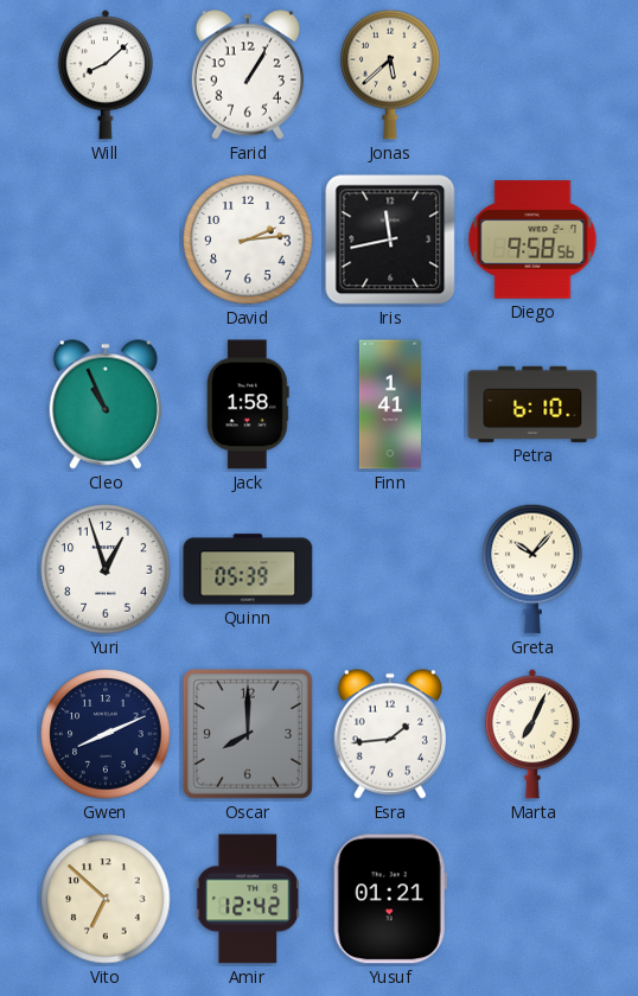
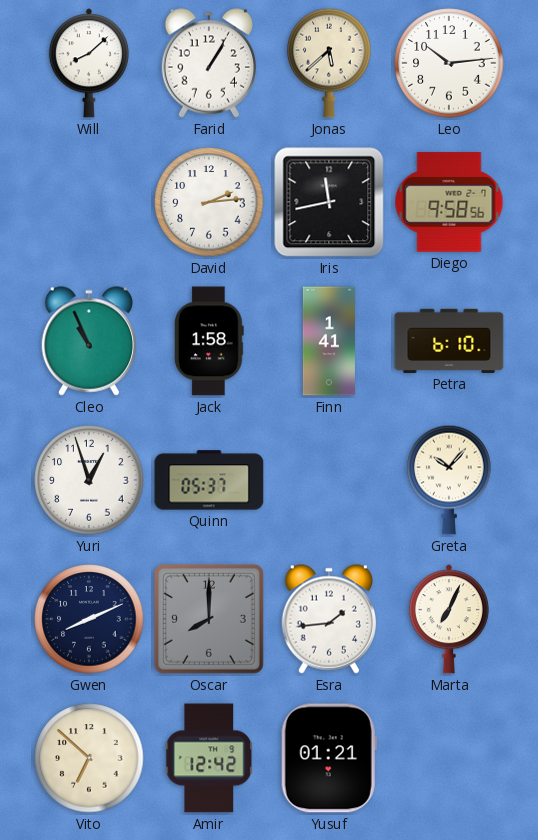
Leo: none -> 10:14
Quinn: 05:39 -> 05:37
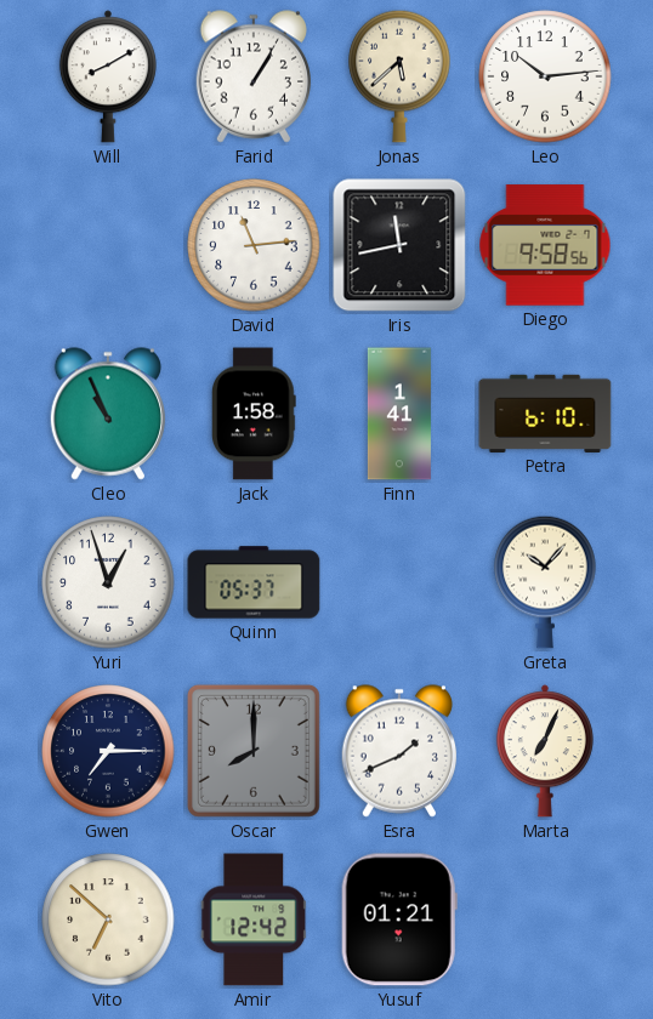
Will: 8:08 -> 8:10
David: 2:14 -> 11:14
Gwen: 8:11 -> 7:15
Esra: 1:44 -> 1:41
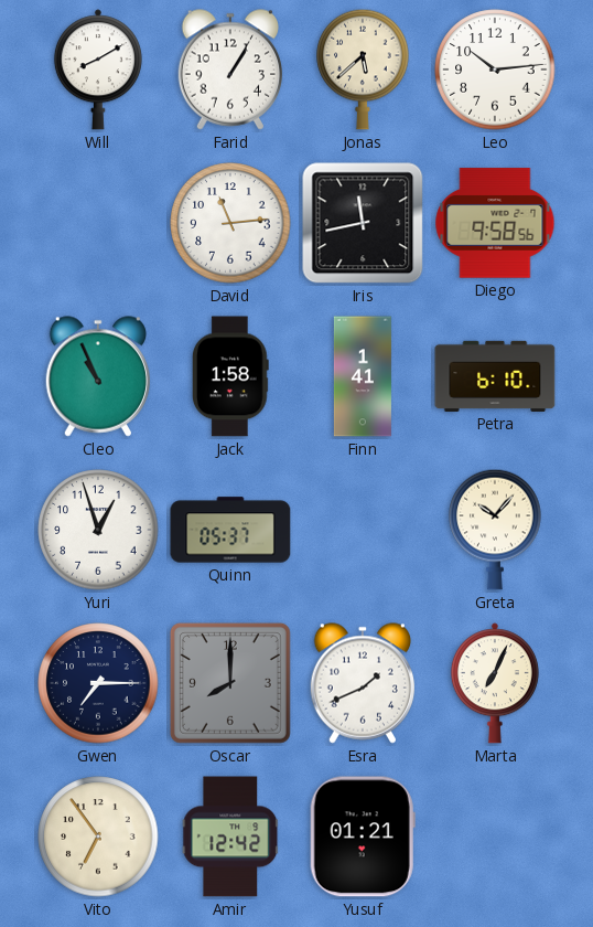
Vito: 6:52 -> 6:54
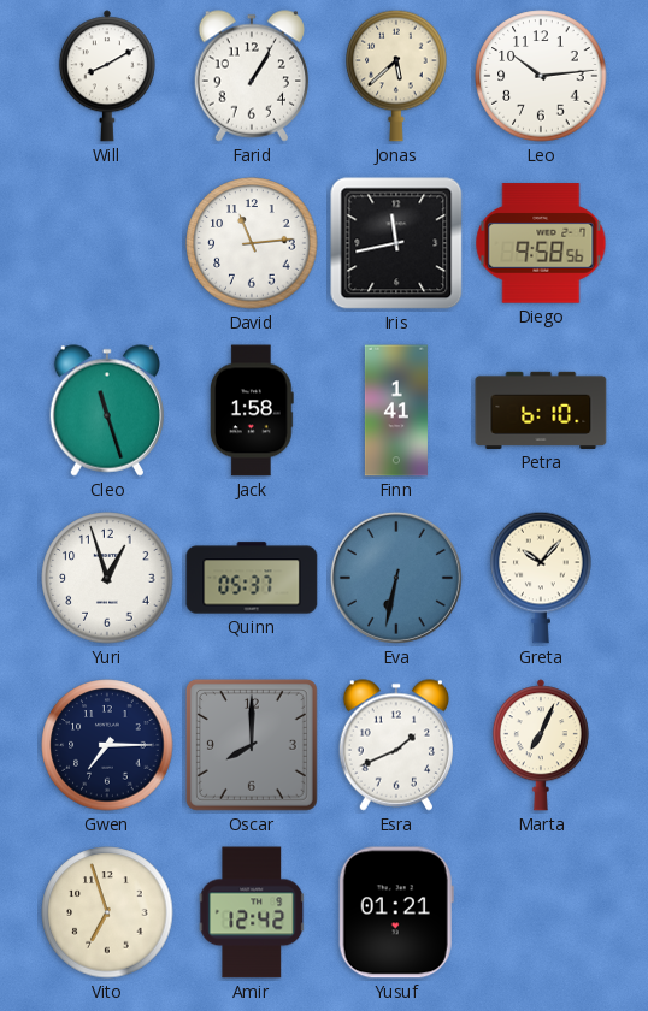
Cleo: 10:56 -> 11:27
Eva: none -> 6:32
Vito: 6:54 -> 6:57
